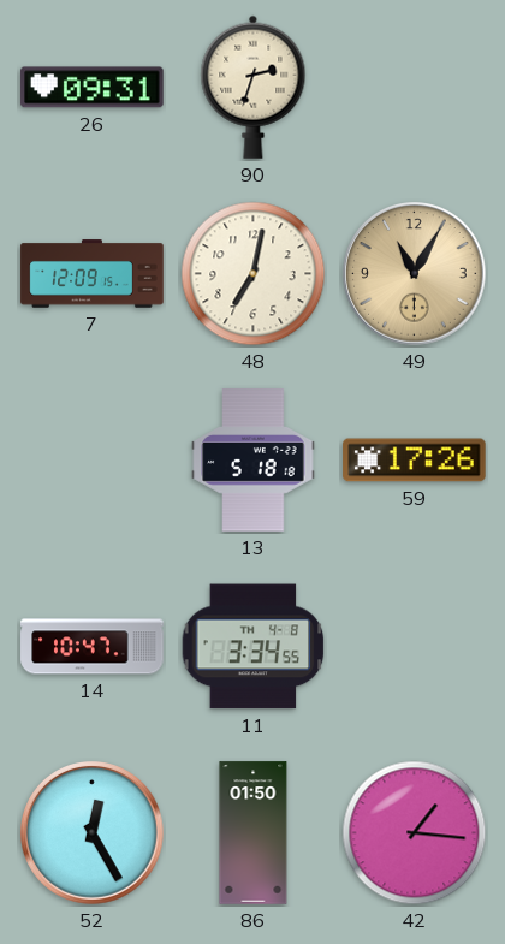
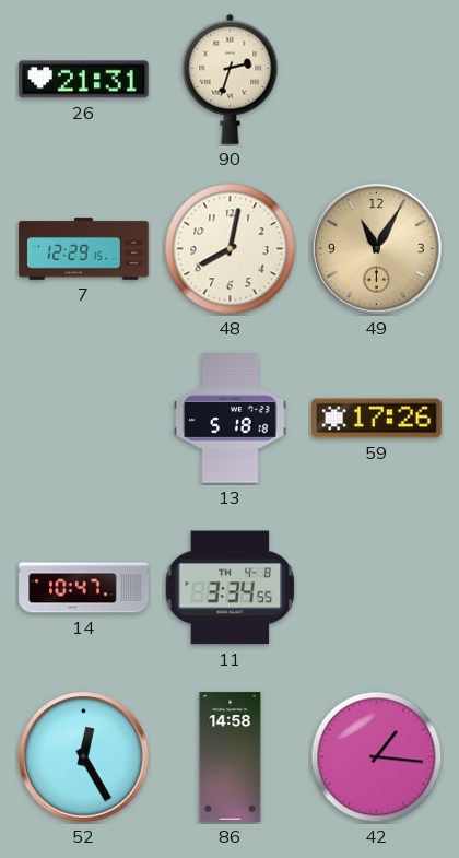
26: 09:31 -> 21:31
7: 12:09 -> 12:29
48: 7:02 -> 8:02
86: 01:50 -> 14:58
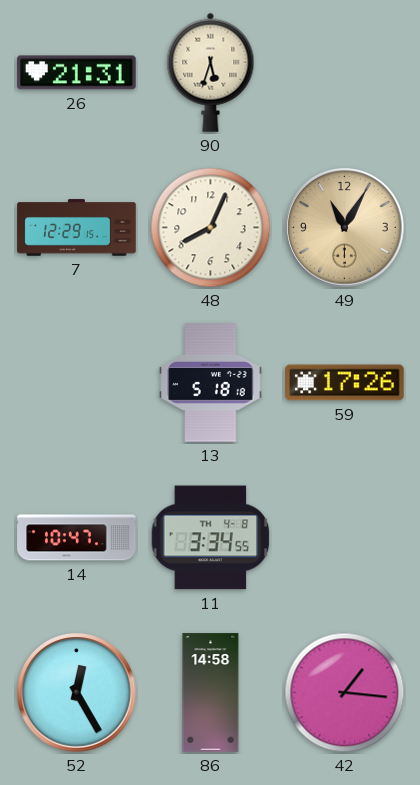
90: 2:33 -> 5:33
48: 8:02 -> 8:04
